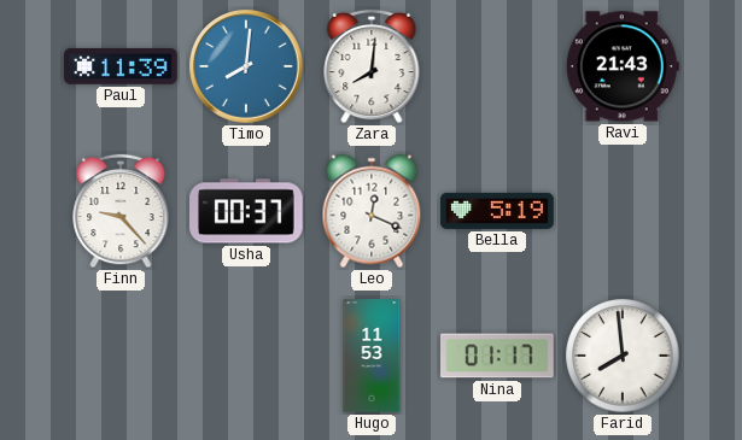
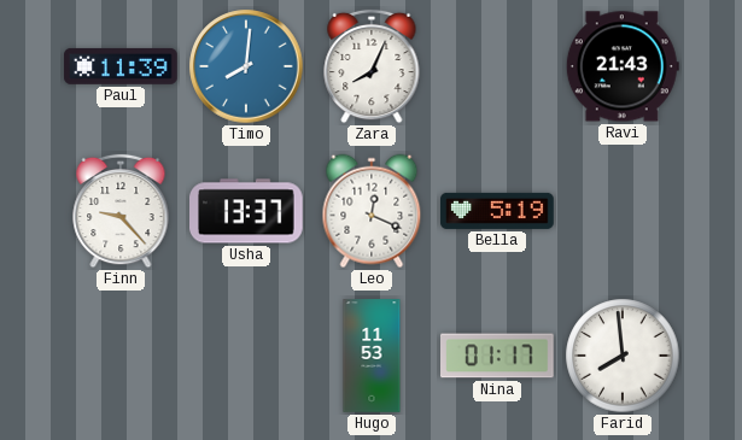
Zara: 8:01 -> 8:04
Usha: 00:37 -> 13:37
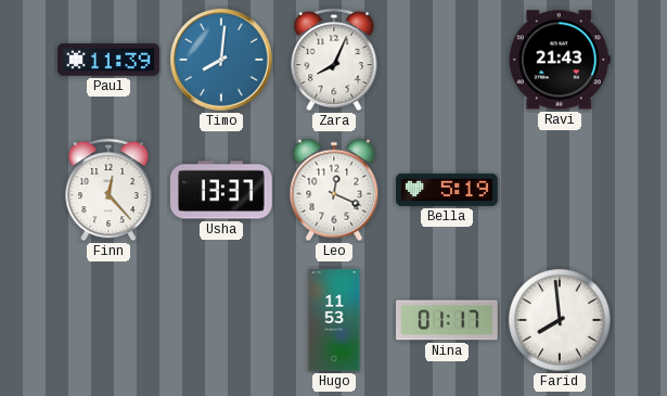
Finn: 9:23 -> 12:23
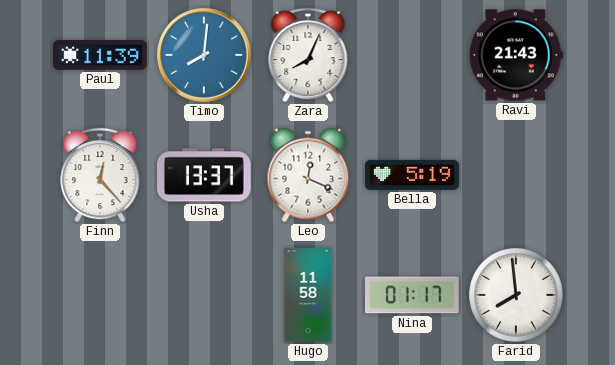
Hugo: 11:53 -> 11:58
